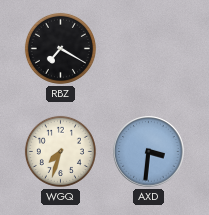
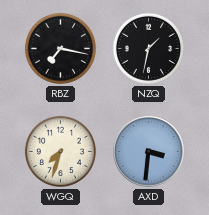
RBZ: 7:20 -> 7:17
NZQ: none -> 1:32
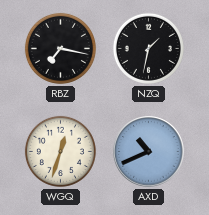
WGQ: 7:33 -> 12:33
AXD: 3:31 -> 10:41
